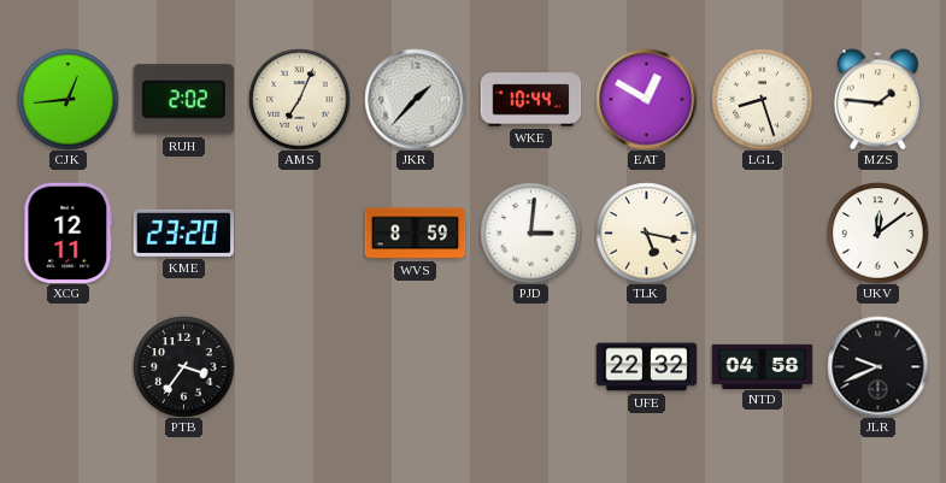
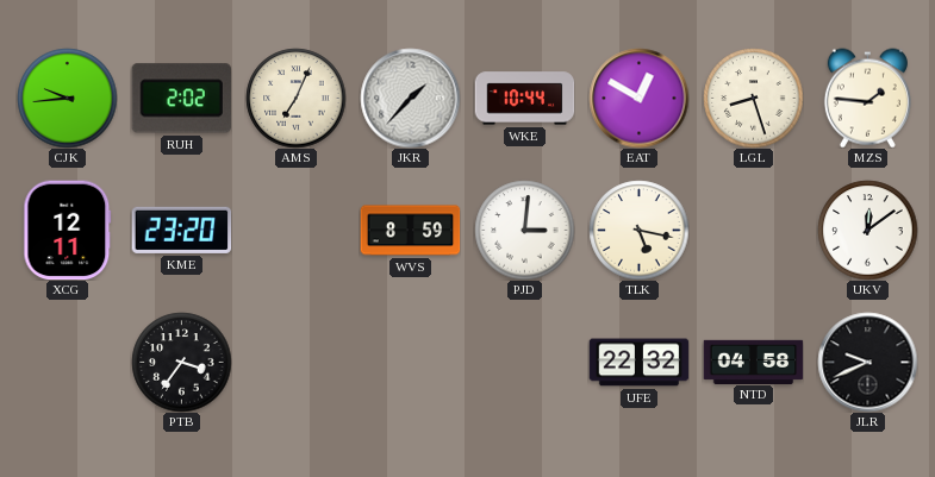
CJK: 12:44 -> 9:44
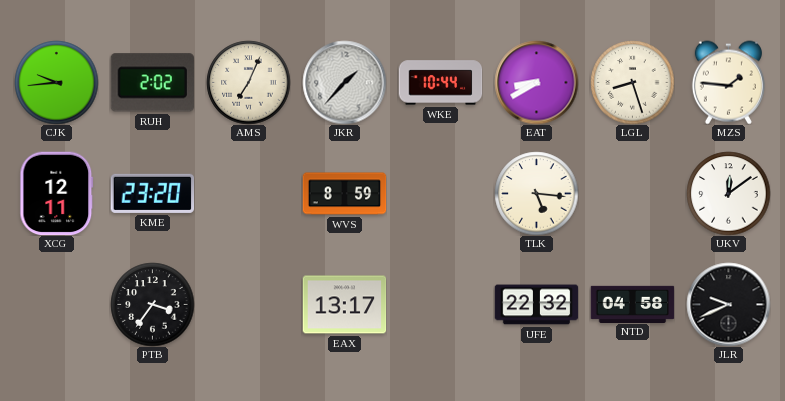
EAT: 12:50 -> 8:40
PJD: 3:01 -> none
TLK: 5:17 -> 5:16
EAX: none -> 13:17
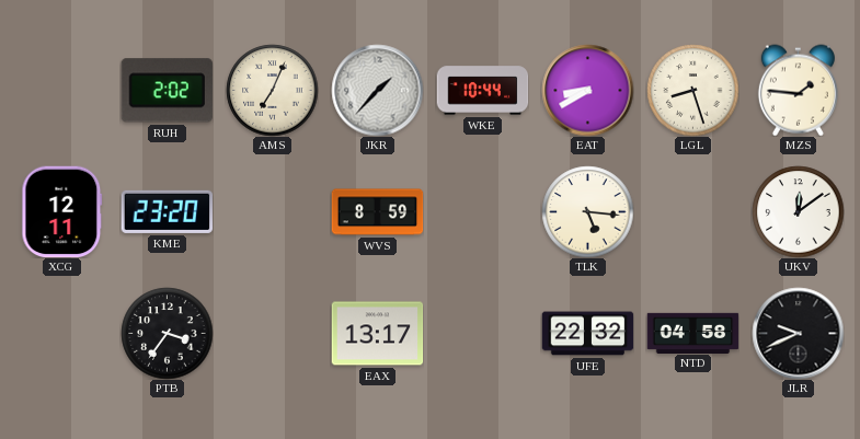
CJK: 9:44 -> none
